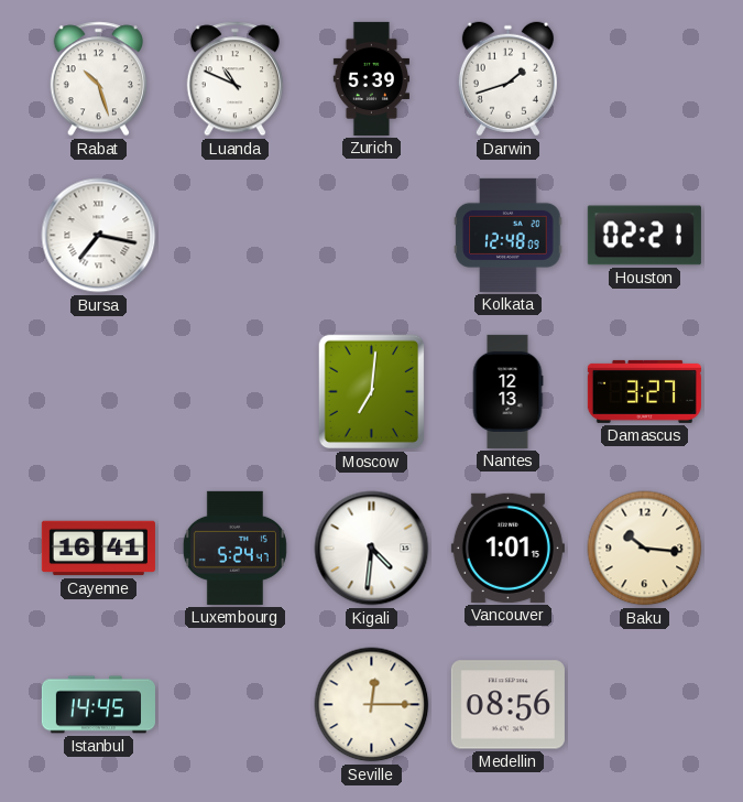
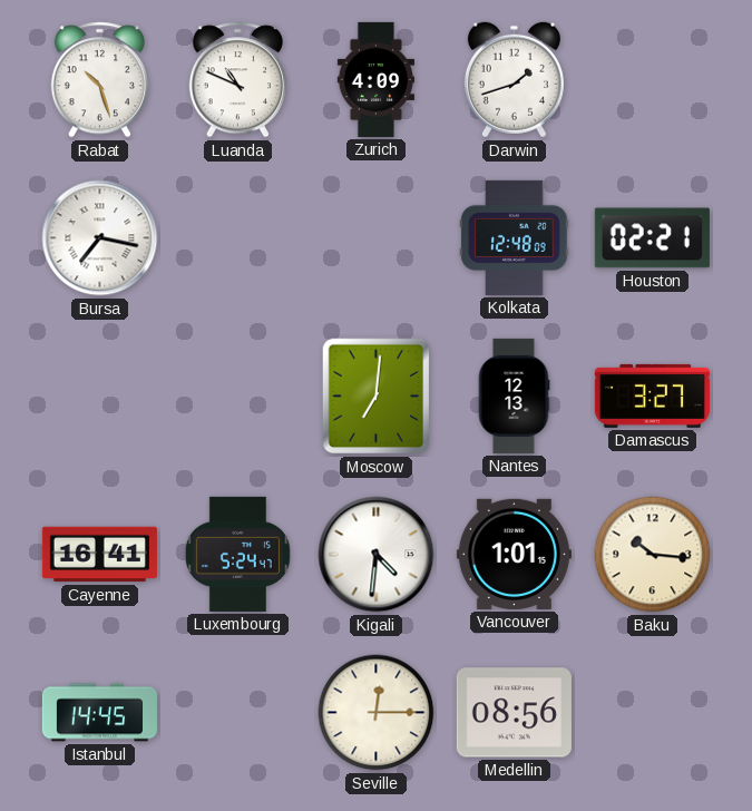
Zurich: 5:39 -> 4:09
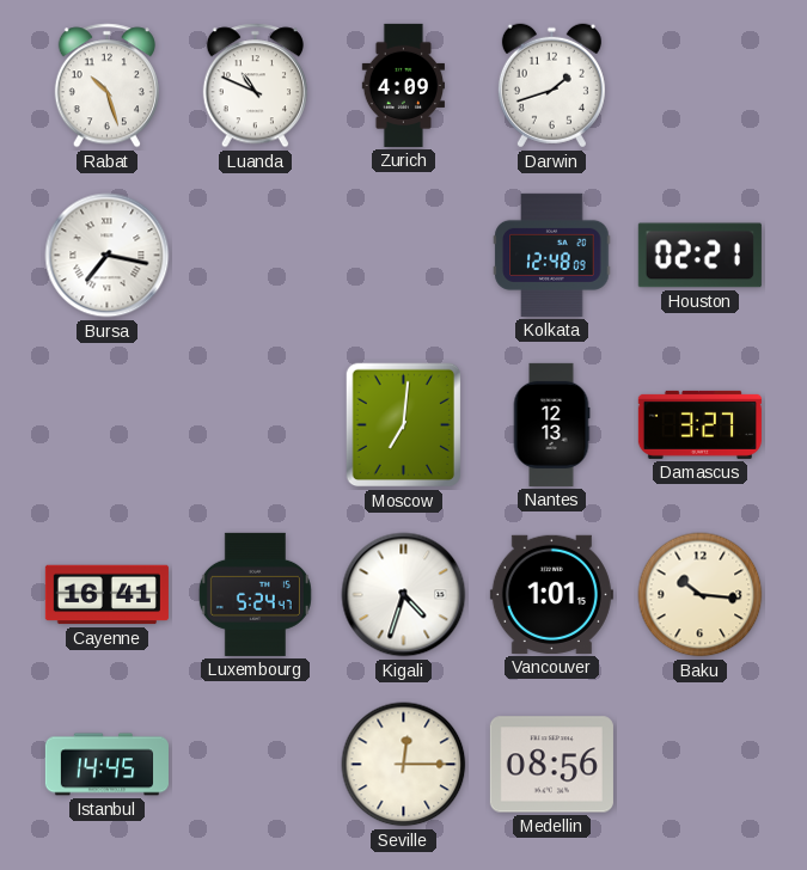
Kigali: 4:31 -> 4:33
